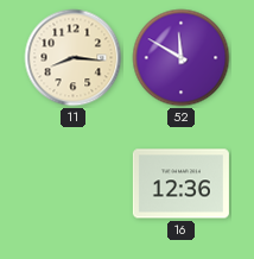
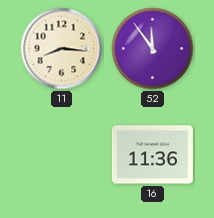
52: 11:50 -> 11:54
16: 12:36 -> 11:36
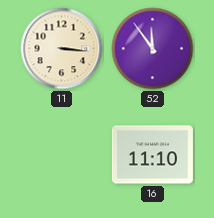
11: 8:16 -> 3:16
16: 11:36 -> 11:10
